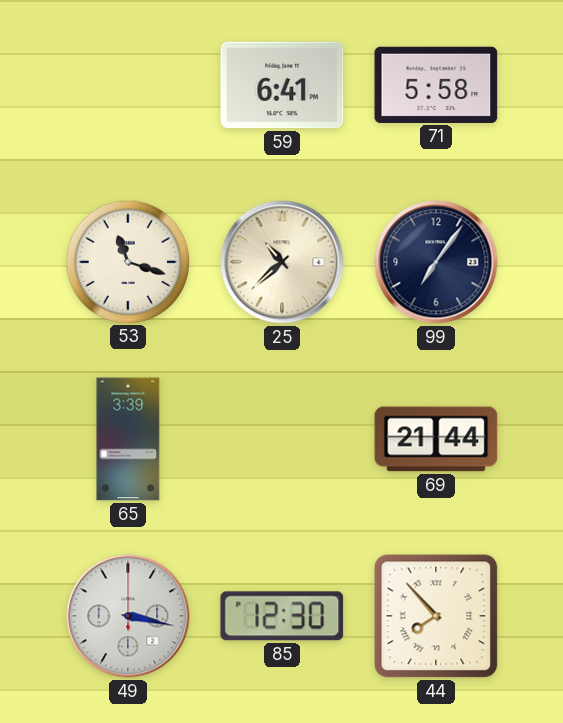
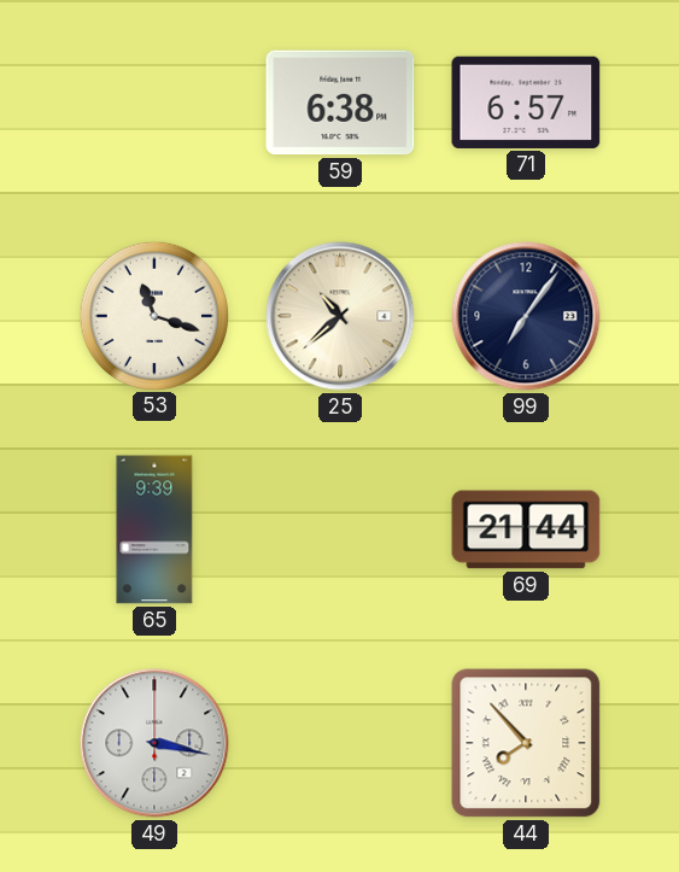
59: 6:41 -> 6:38
71: 5:58 -> 6:57
65: 3:39 -> 9:39
85: 12:30 -> none
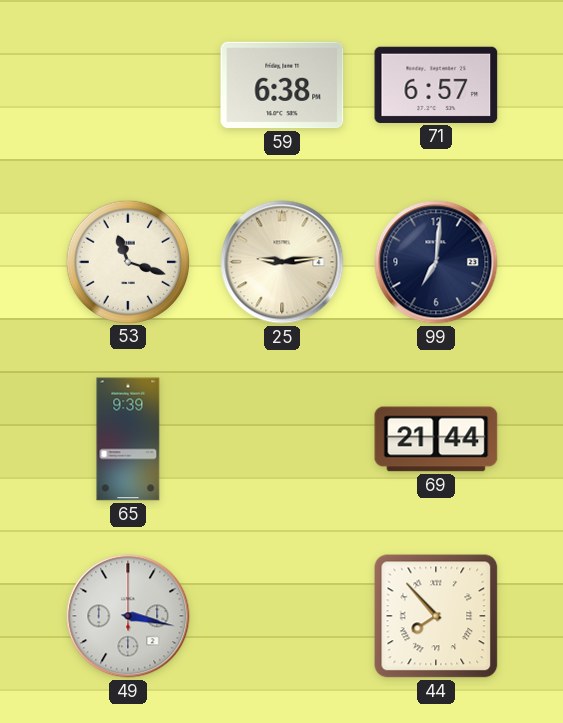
25: 10:38 -> 9:14
99: 7:06 -> 7:01
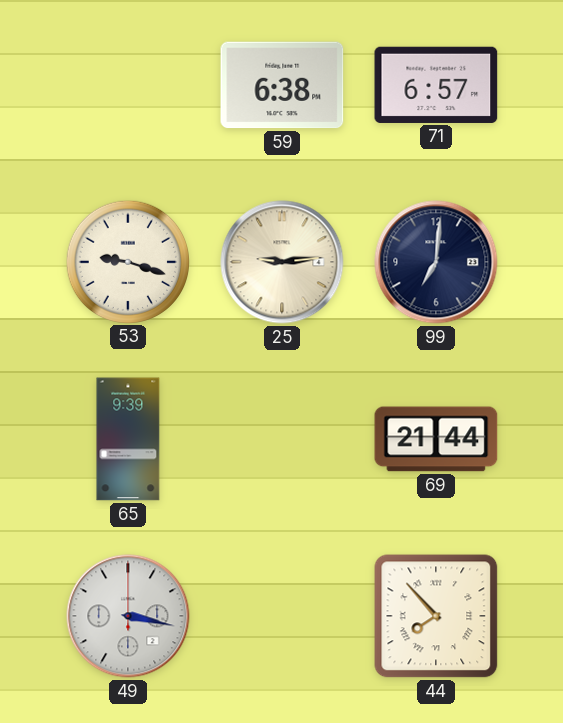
53: 11:18 -> 9:18
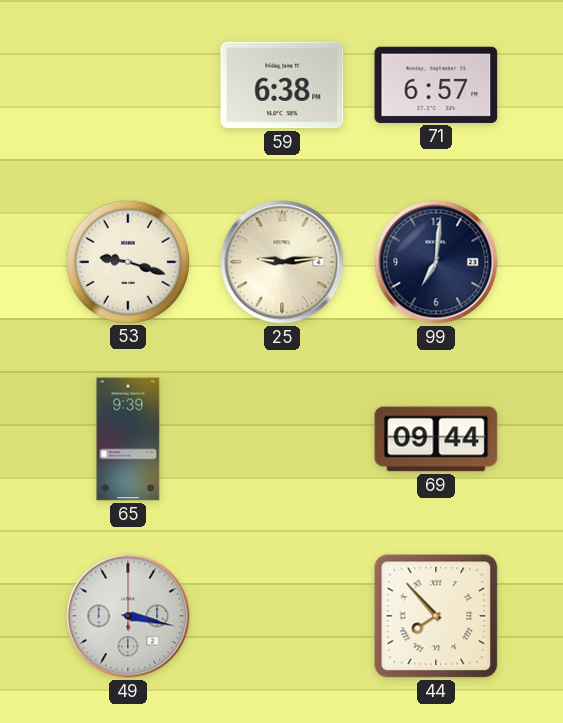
69: 21:44 -> 09:44
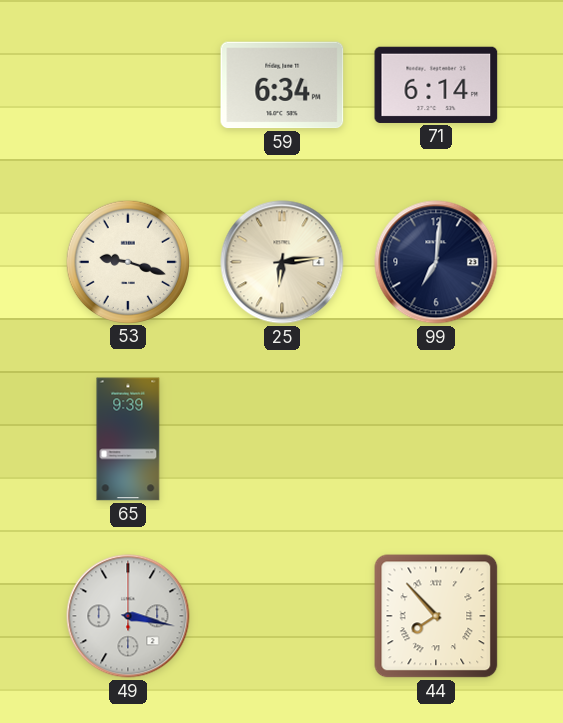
59: 6:38 -> 6:34
71: 6:57 -> 6:14
25: 9:14 -> 6:14
69: 09:44 -> none
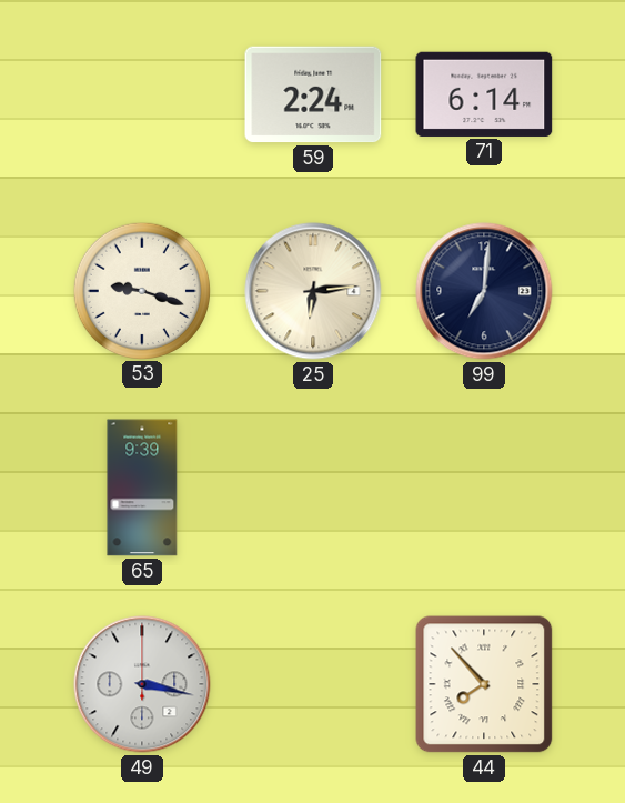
59: 6:34 -> 2:24
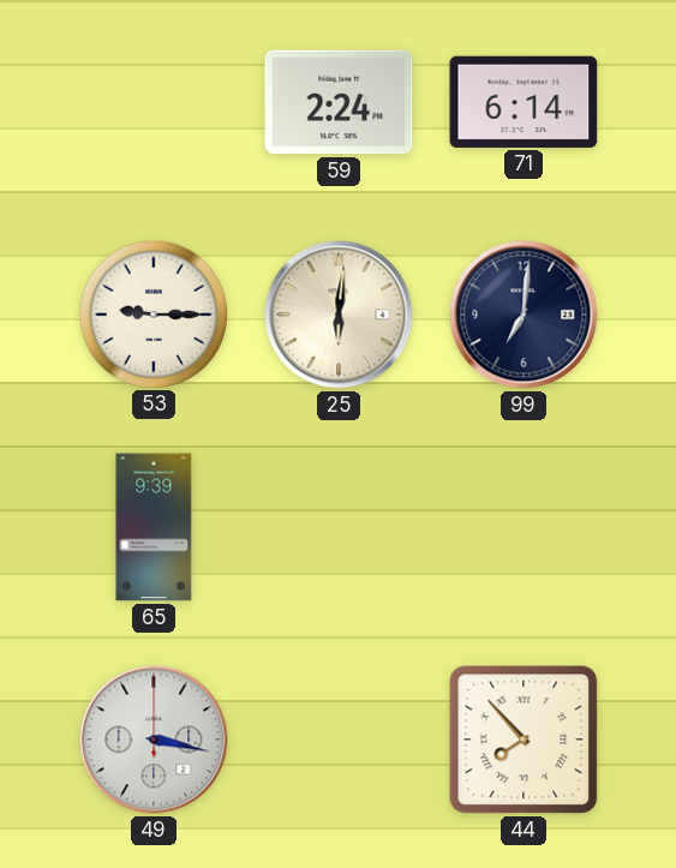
53: 9:18 -> 9:15
25: 6:14 -> 6:01
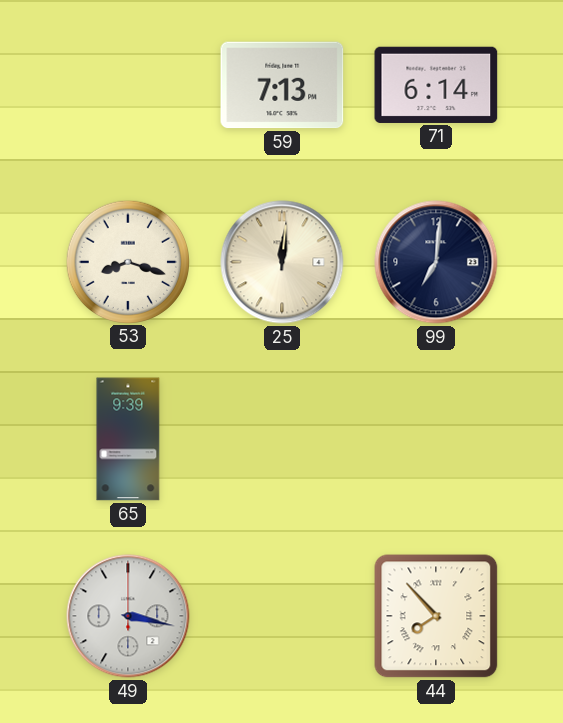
59: 2:24 -> 7:13
53: 9:15 -> 8:18
25: 6:01 -> 12:01
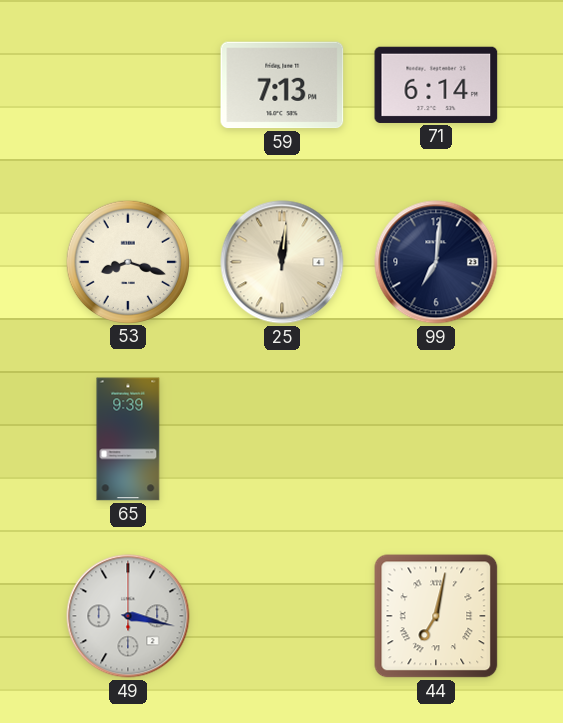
44: 7:53 -> 7:02
